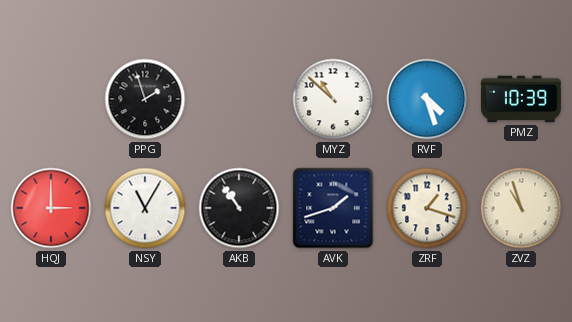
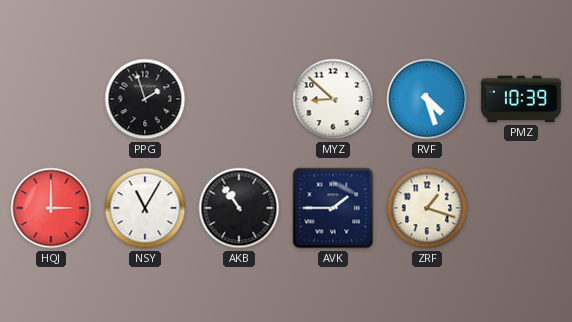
MYZ: 10:52 -> 8:52
AVK: 1:42 -> 1:45
ZVZ: 10:57 -> none
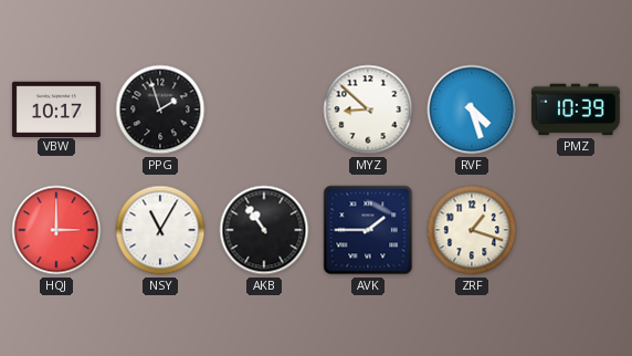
VBW: none -> 10:17
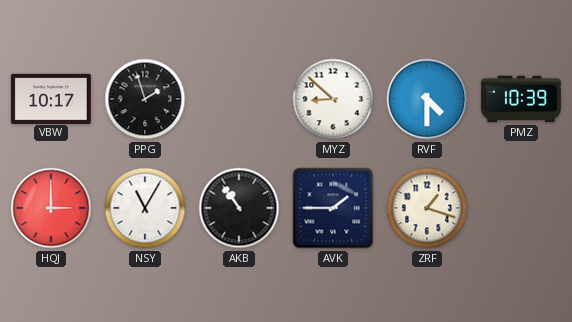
RVF: 4:27 -> 4:30
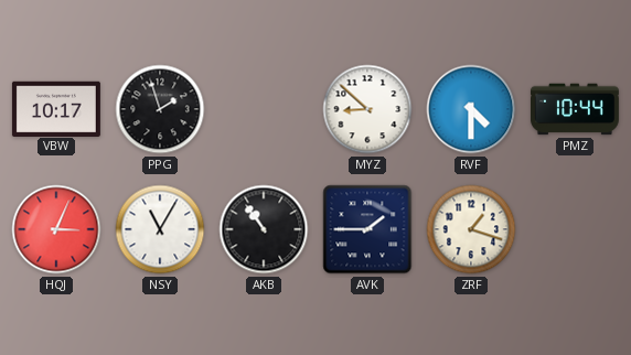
PMZ: 10:39 -> 10:44
HQJ: 3:00 -> 3:04
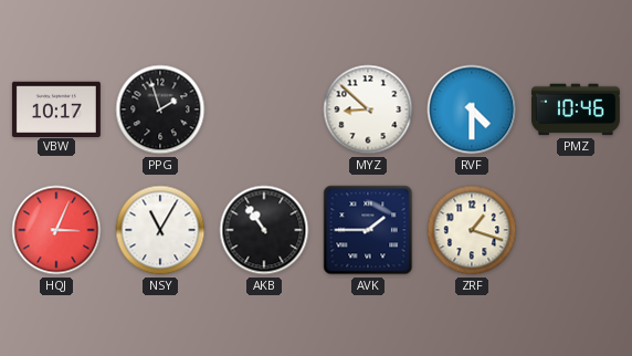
PMZ: 10:44 -> 10:46
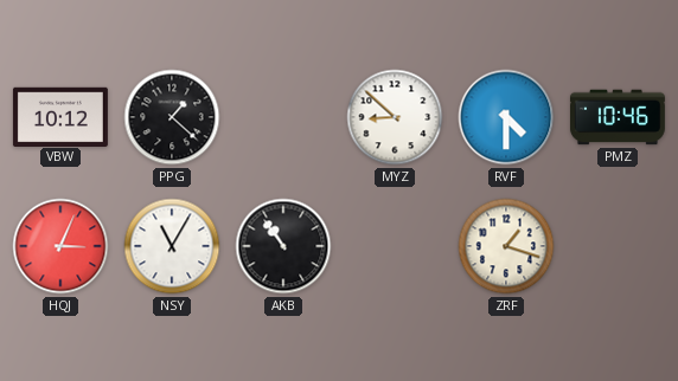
VBW: 10:17 -> 10:12
PPG: 1:57 -> 1:22
AVK: 1:45 -> none
